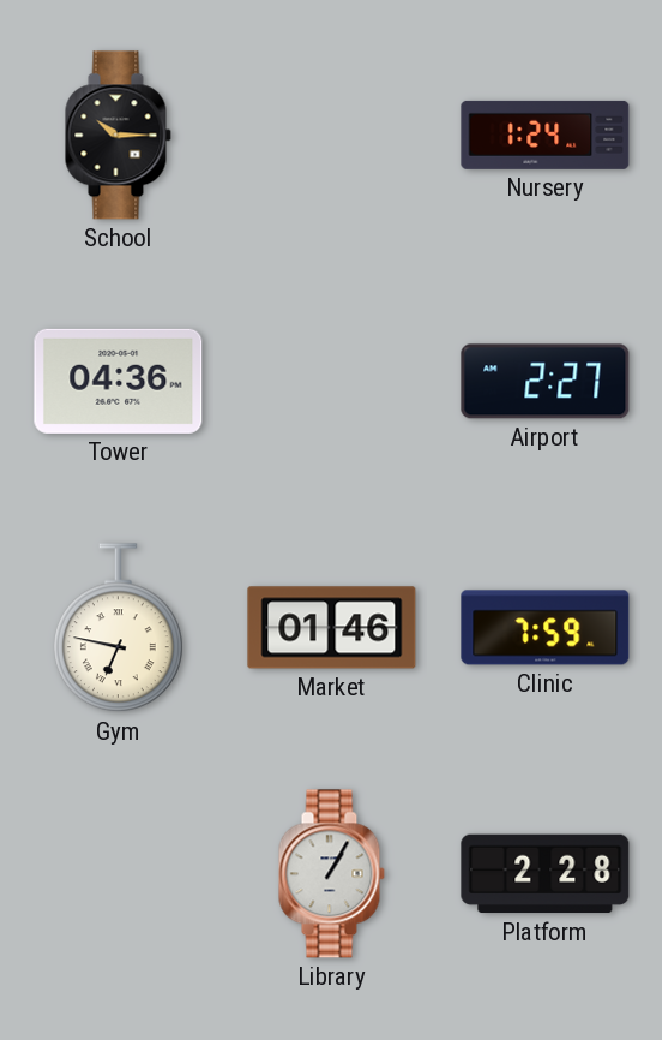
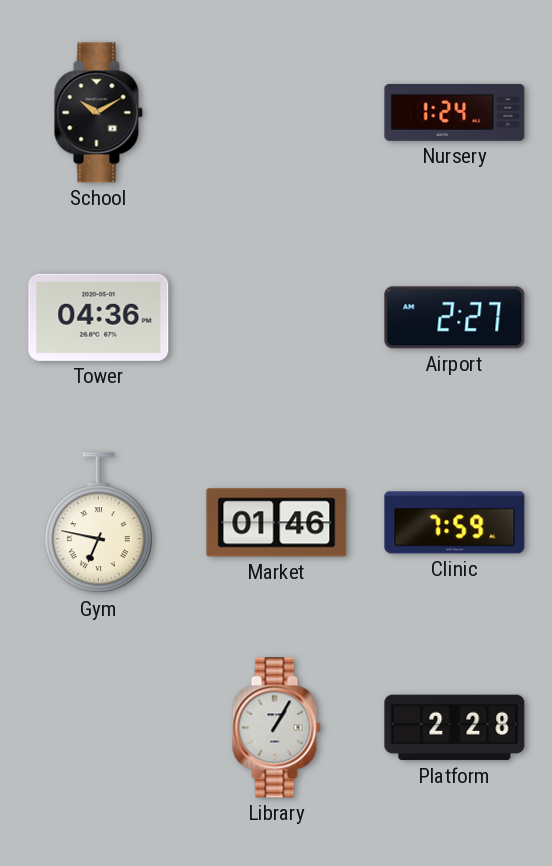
School: 10:15 -> 10:10
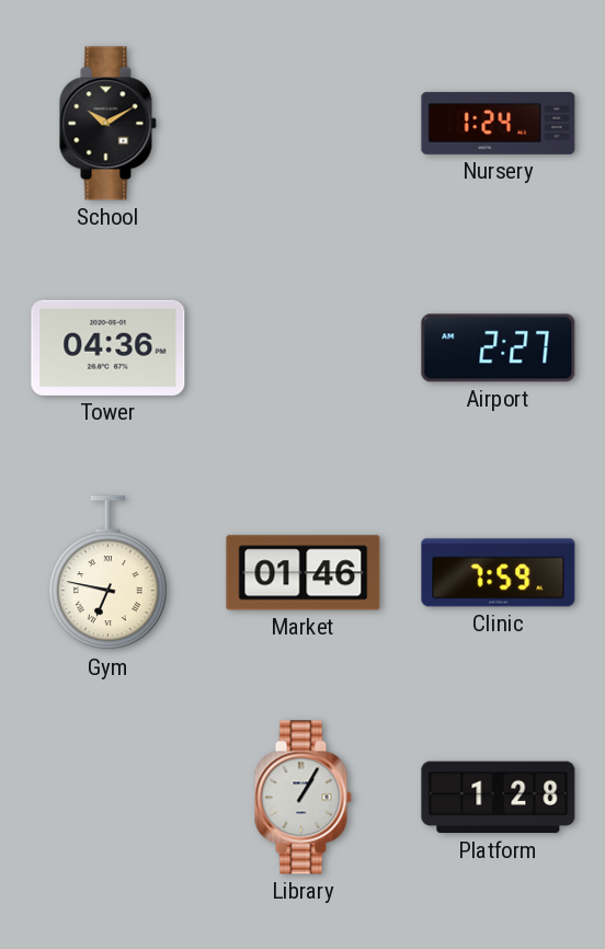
Platform: 2:28 -> 1:28
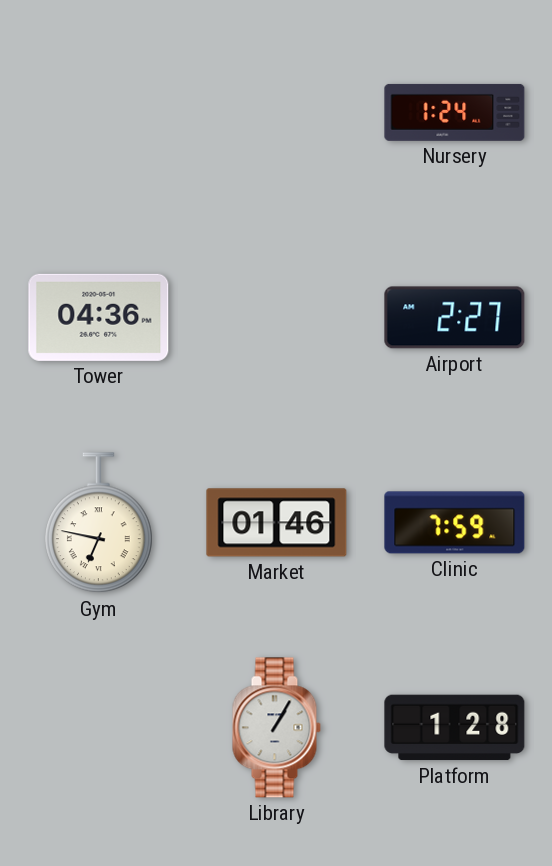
School: 10:10 -> none
